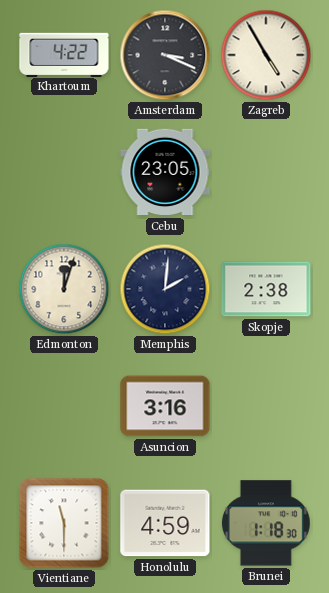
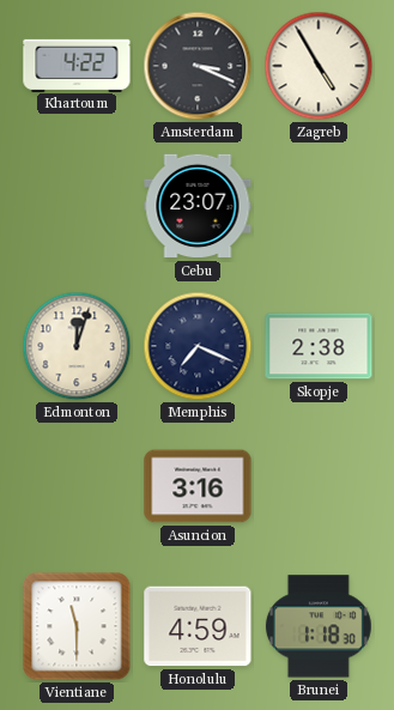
Cebu: 23:05 -> 23:07
Memphis: 2:01 -> 7:19
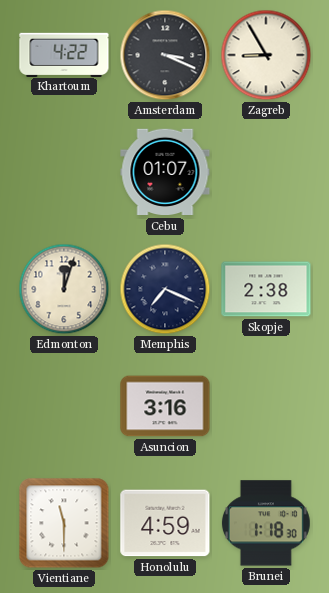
Zagreb: 4:55 -> 8:55
Cebu: 23:07 -> 01:07
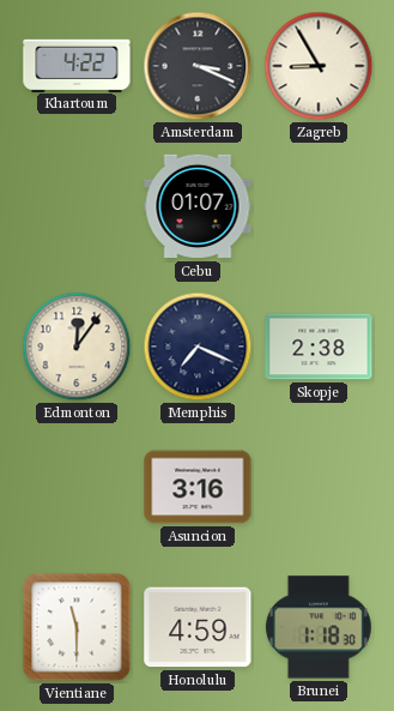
Edmonton: 12:03 -> 12:06
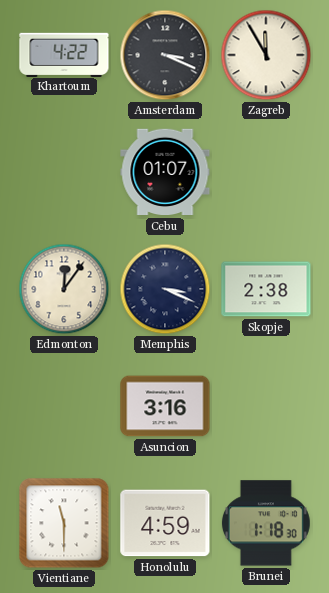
Zagreb: 8:55 -> 11:55
Memphis: 7:19 -> 3:19
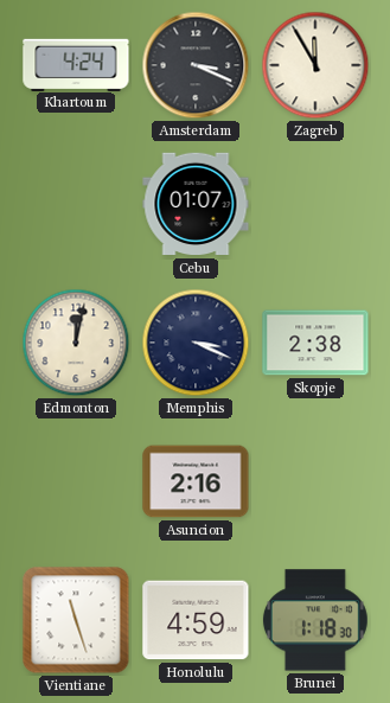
Khartoum: 4:22 -> 4:24
Edmonton: 12:06 -> 12:02
Asuncion: 3:16 -> 2:16
Vientiane: 11:30 -> 11:27
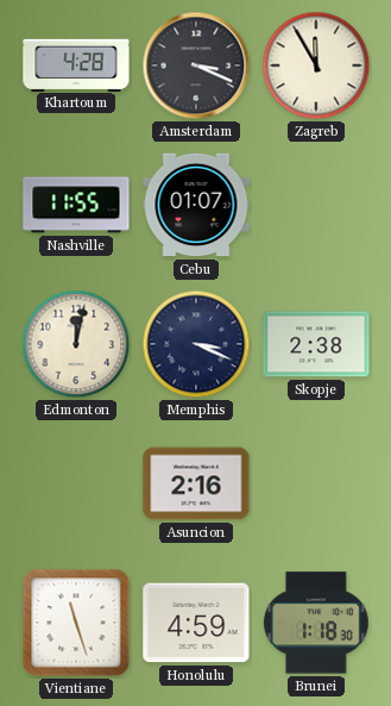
Khartoum: 4:24 -> 4:28
Nashville: none -> 11:55
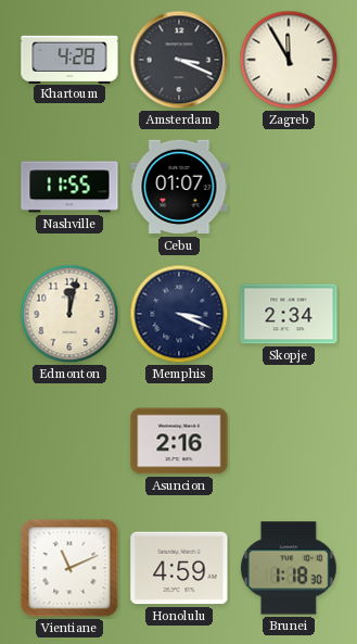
Skopje: 2:38 -> 2:34
Vientiane: 11:27 -> 11:11
